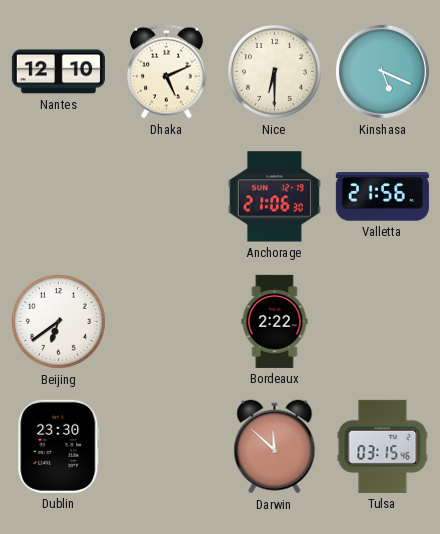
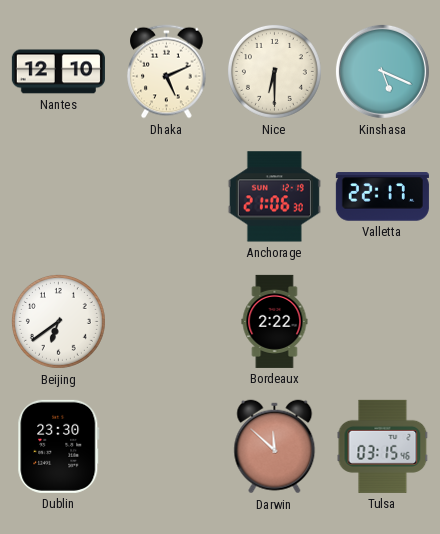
Valletta: 21:56 -> 22:17
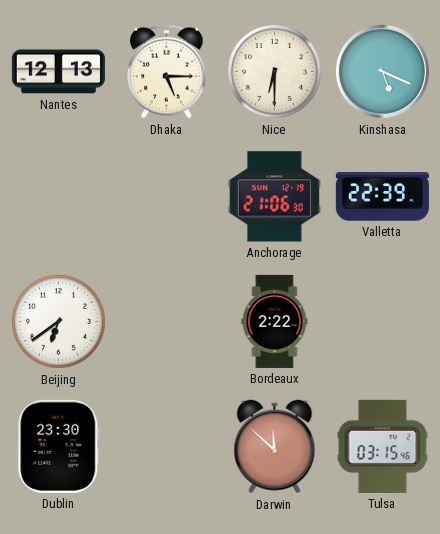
Nantes: 12:10 -> 12:13
Dhaka: 5:11 -> 5:15
Valletta: 22:17 -> 22:39
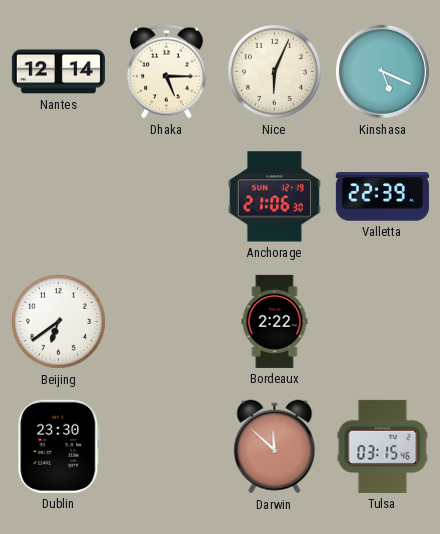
Nantes: 12:13 -> 12:14
Nice: 6:30 -> 6:04
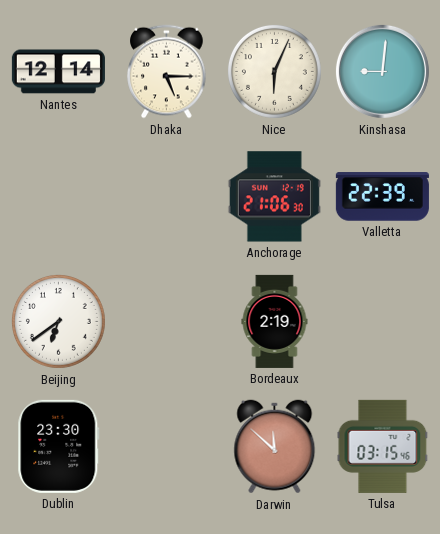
Kinshasa: 5:19 -> 9:01
Bordeaux: 2:22 -> 2:19
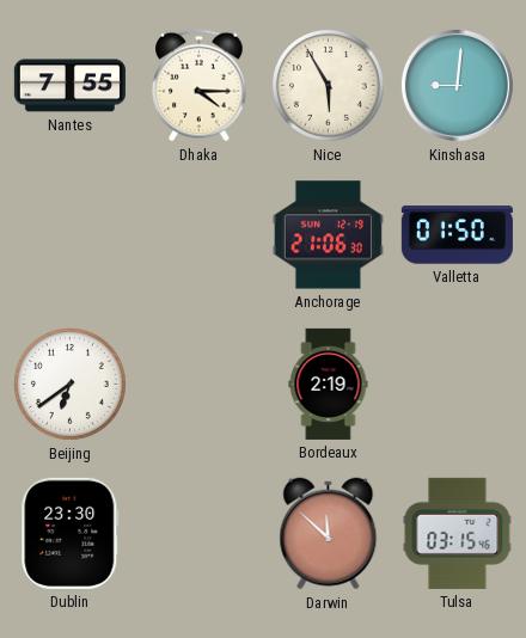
Nantes: 12:14 -> 7:55
Dhaka: 5:15 -> 4:15
Nice: 6:04 -> 5:55
Valletta: 22:39 -> 01:50
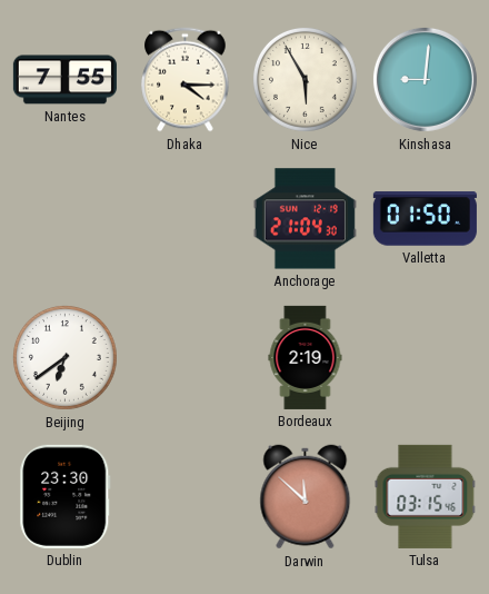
Anchorage: 21:06 -> 21:04
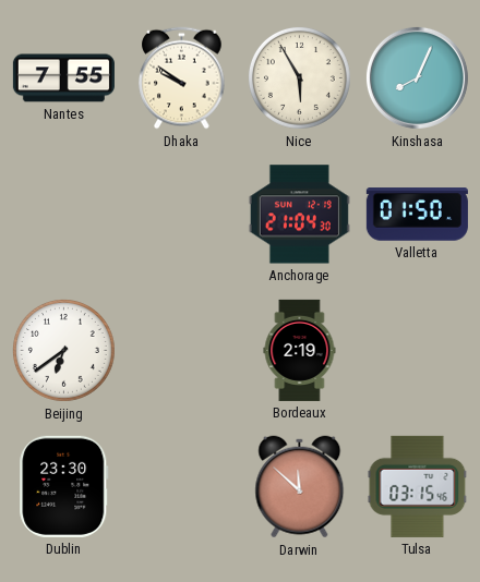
Dhaka: 4:15 -> 9:51
Kinshasa: 9:01 -> 8:04
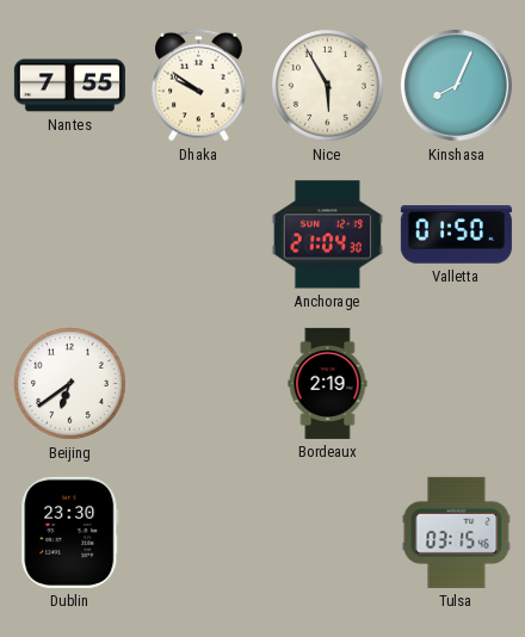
Darwin: 11:52 -> none
